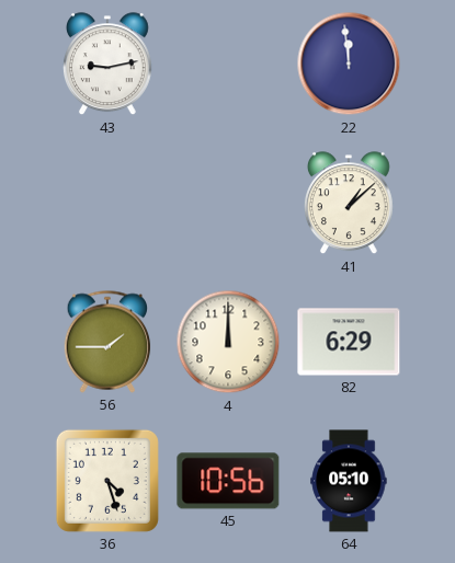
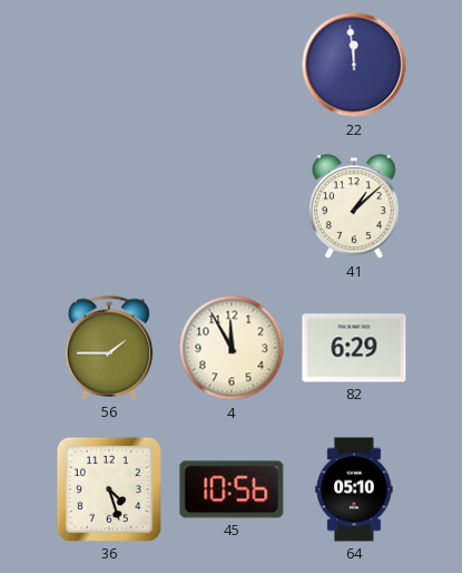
43: 9:13 -> none
4: 12:00 -> 11:55
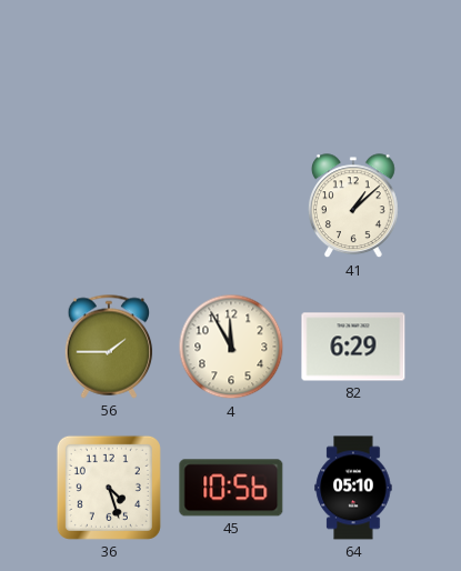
22: 11:59 -> none
